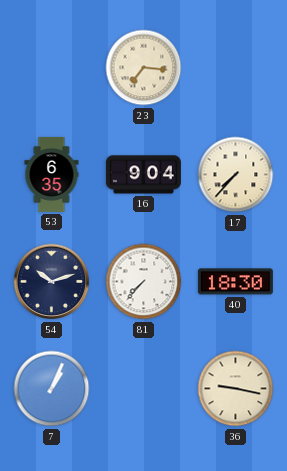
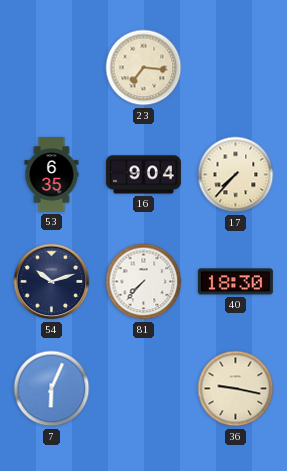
7: 1:04 -> 6:04
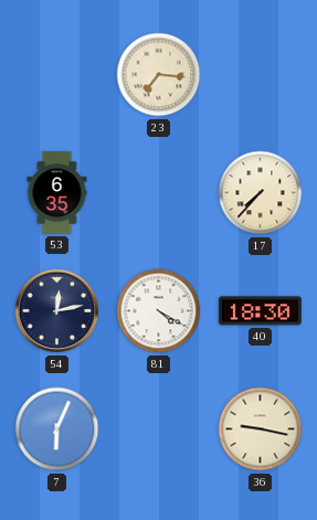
16: 9:04 -> none
54: 10:12 -> 12:13
81: 7:37 -> 4:20
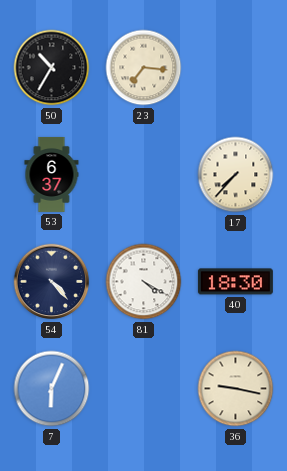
50: none -> 10:35
53: 6:35 -> 6:37
54: 12:13 -> 4:23
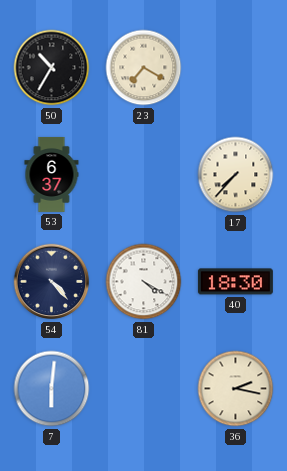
23: 7:16 -> 7:20
7: 6:04 -> 6:01
36: 9:17 -> 2:17
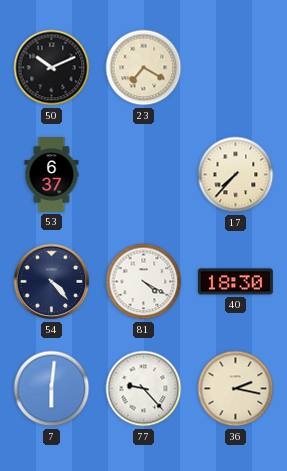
50: 10:35 -> 10:11
77: none -> 9:23
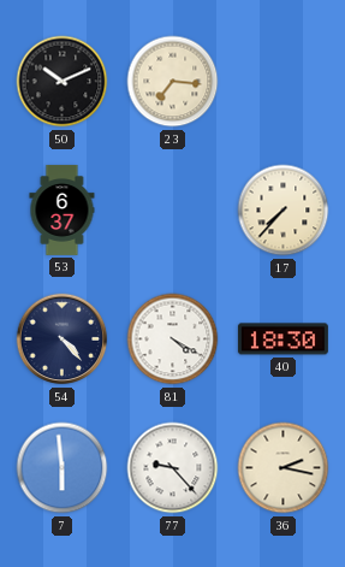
23: 7:20 -> 7:16
7: 6:01 -> 5:59
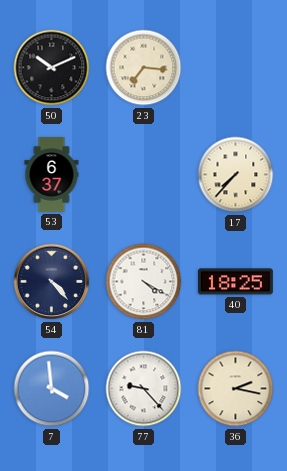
40: 18:30 -> 18:25
7: 5:59 -> 3:59
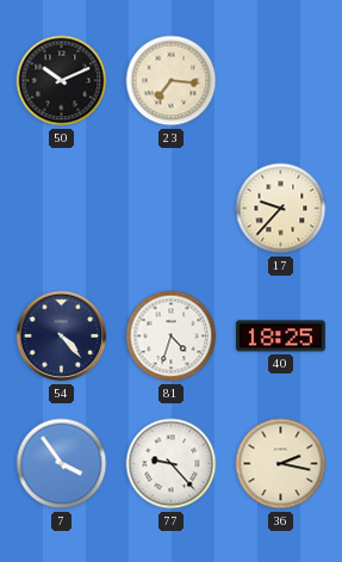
53: 6:37 -> none
17: 7:37 -> 9:37
81: 4:20 -> 4:33
7: 3:59 -> 3:54
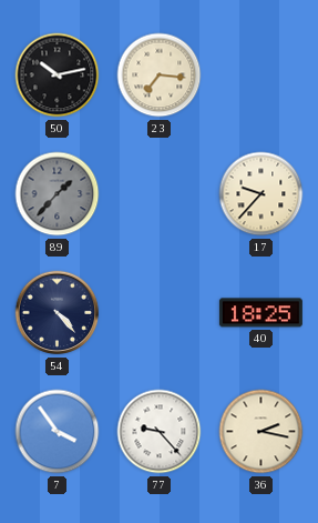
50: 10:11 -> 10:13
89: none -> 1:37
81: 4:33 -> none
